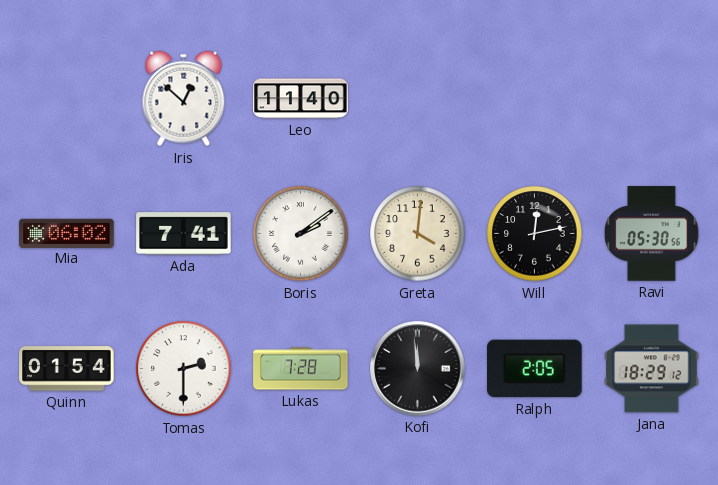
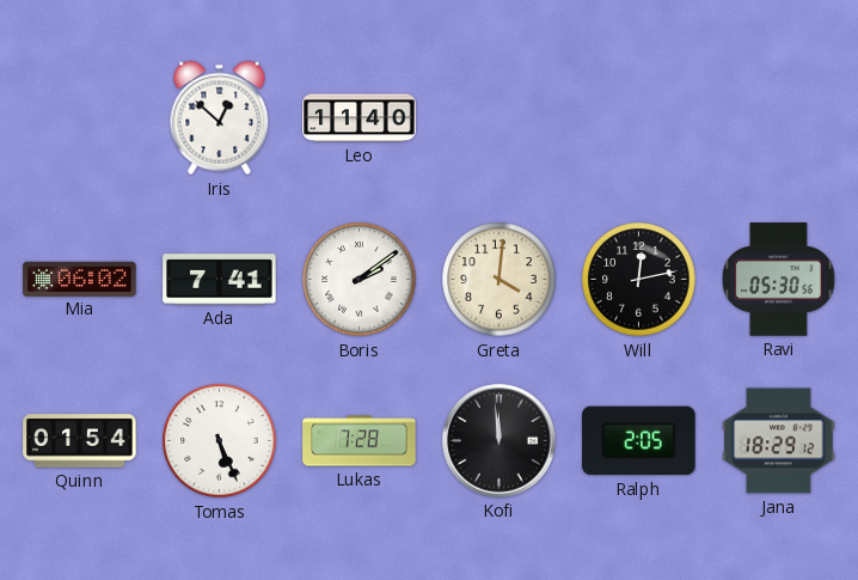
Tomas: 2:30 -> 5:26
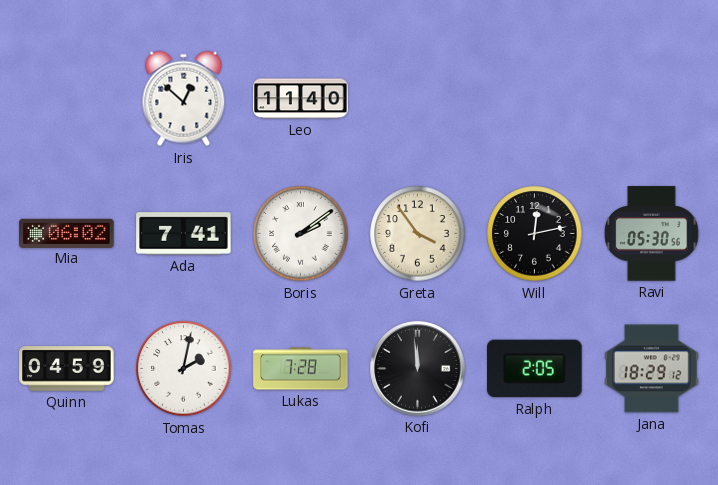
Greta: 4:01 -> 3:54
Quinn: 01:54 -> 04:59
Tomas: 5:26 -> 2:02
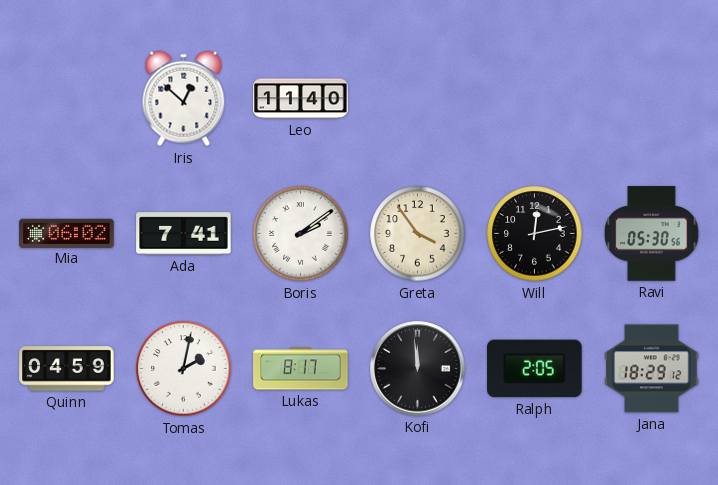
Lukas: 7:28 -> 8:17
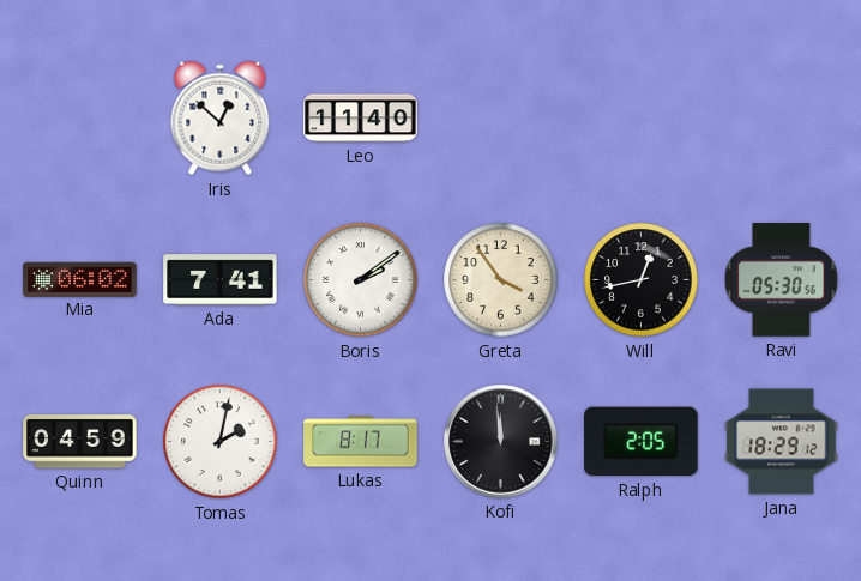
Will: 12:13 -> 12:43
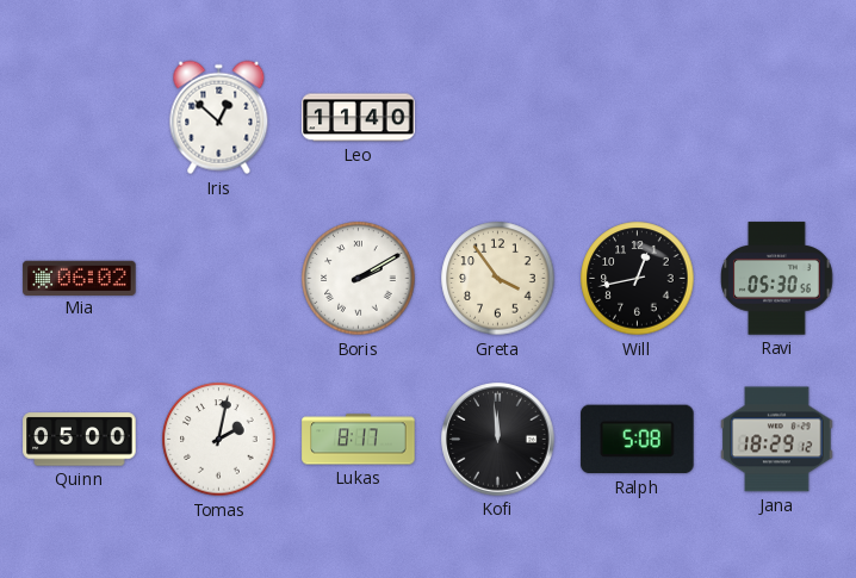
Ada: 7:41 -> none
Boris: 2:09 -> 2:10
Quinn: 04:59 -> 05:00
Ralph: 2:05 -> 5:08
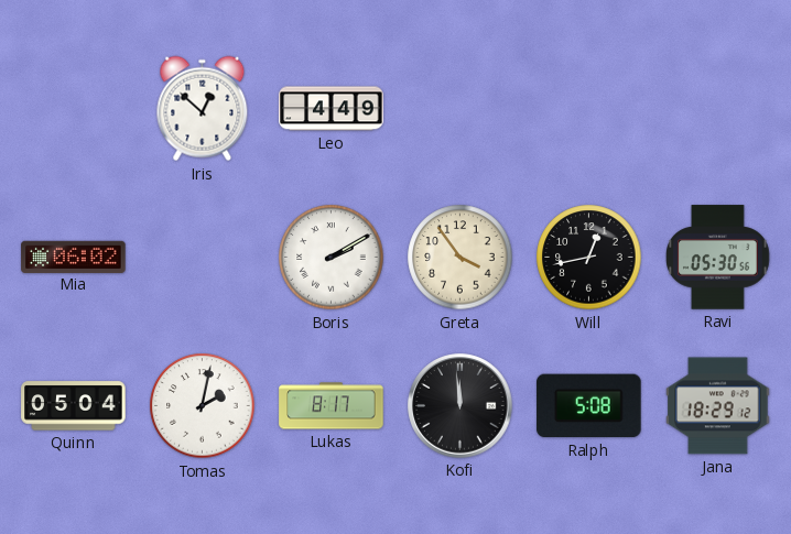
Leo: 11:40 -> 4:49
Quinn: 05:00 -> 05:04
